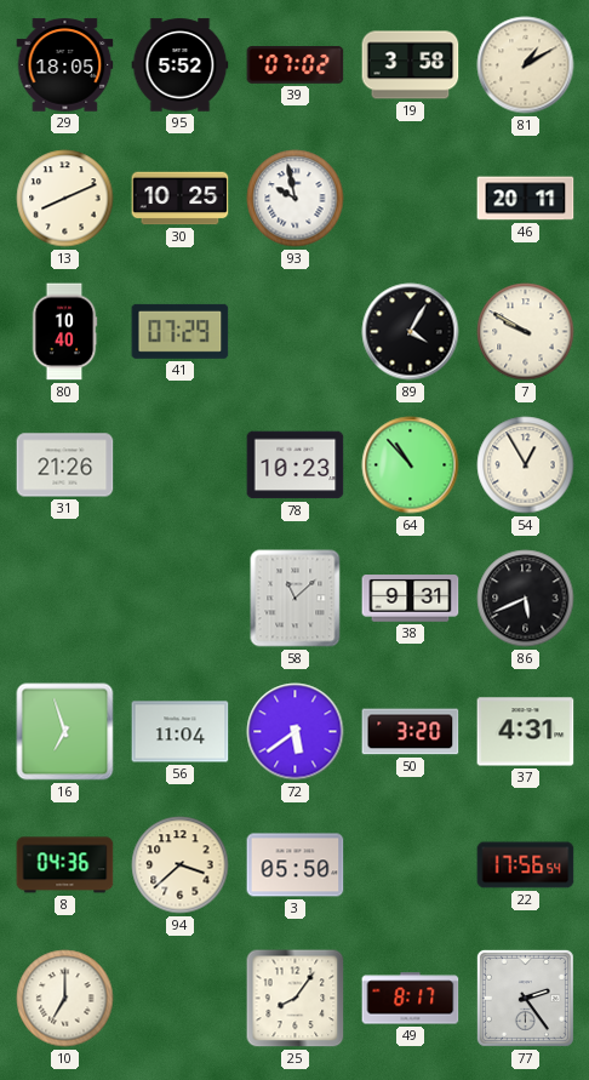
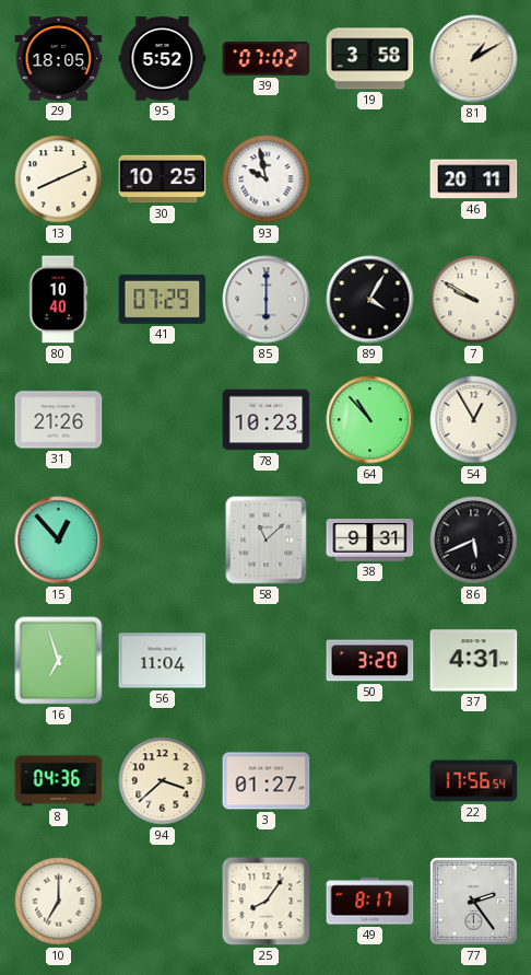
85: none -> 6:00
15: none -> 12:53
72: 5:39 -> none
3: 05:50 -> 01:27
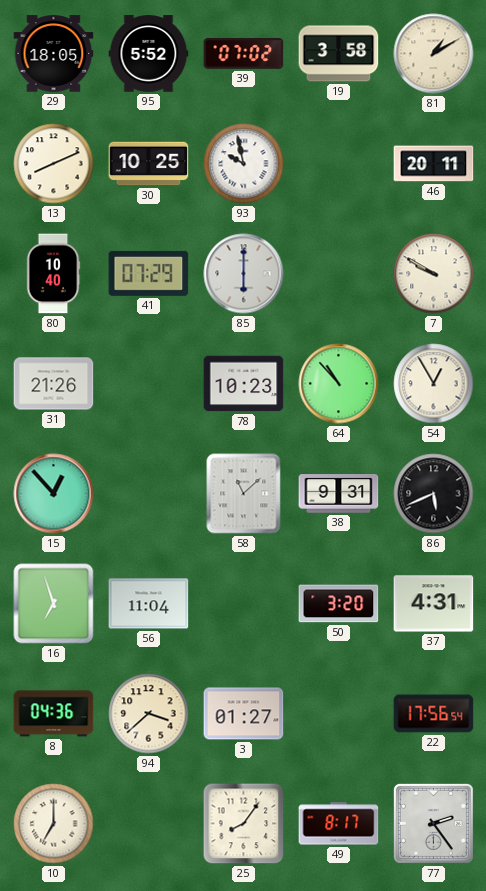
89: 4:05 -> none
